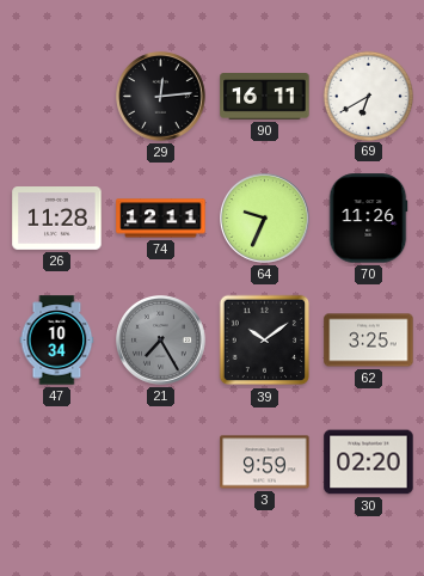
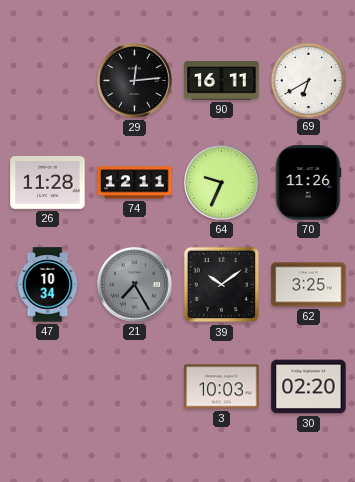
3: 9:59 -> 10:03
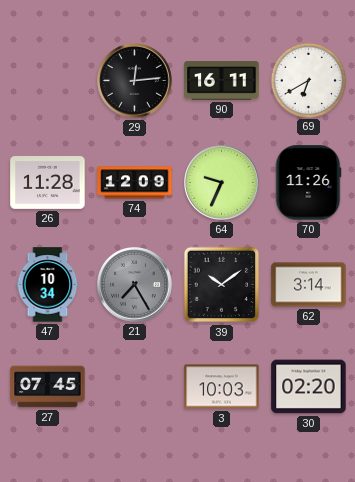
74: 12:11 -> 12:09
62: 3:25 -> 3:14
27: none -> 07:45
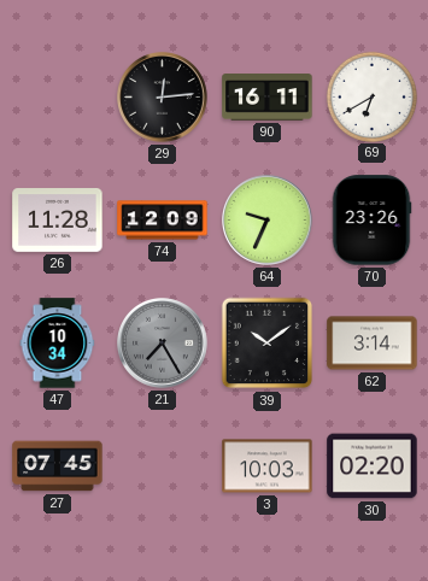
70: 11:26 -> 23:26
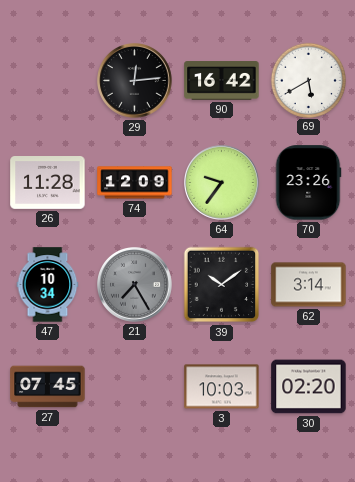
90: 16:11 -> 16:42
69: 6:40 -> 5:40
64: 9:34 -> 9:36
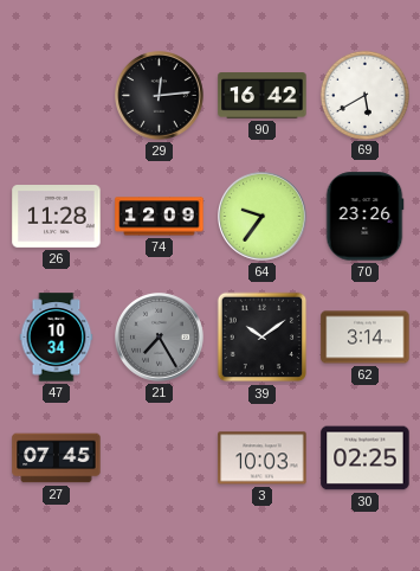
30: 02:20 -> 02:25
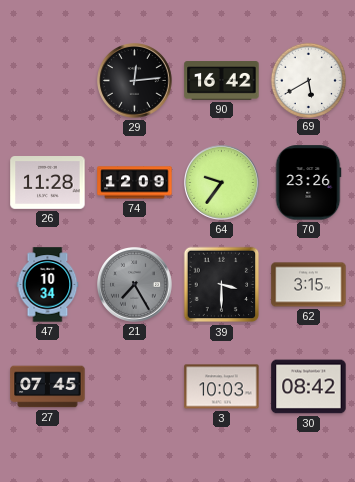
39: 10:09 -> 3:30
62: 3:14 -> 3:15
30: 02:25 -> 08:42
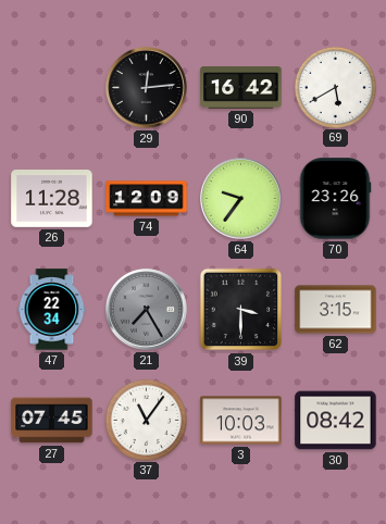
47: 10:34 -> 22:34
37: none -> 11:06
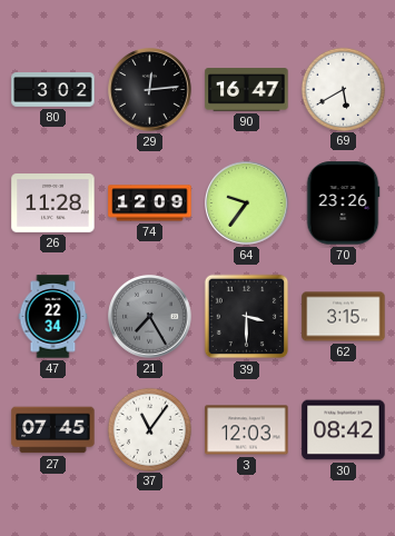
80: none -> 3:02
90: 16:42 -> 16:47
3: 10:03 -> 12:03
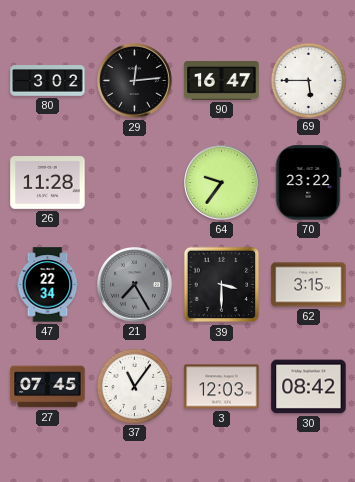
69: 5:40 -> 5:45
74: 12:09 -> none
70: 23:26 -> 23:22
